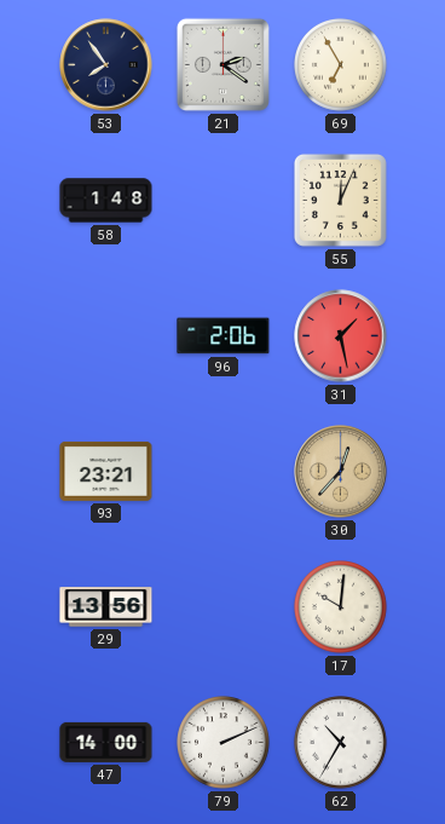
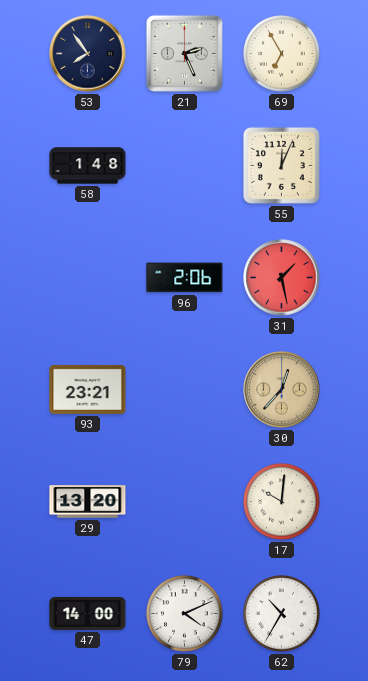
21: 2:21 -> 2:26
29: 13:56 -> 13:20
79: 2:11 -> 4:11
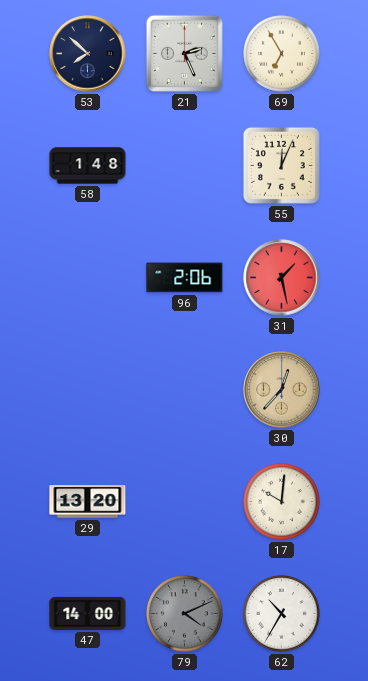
53: 7:54 -> 7:52
93: 23:21 -> none
79 dial: white -> grey
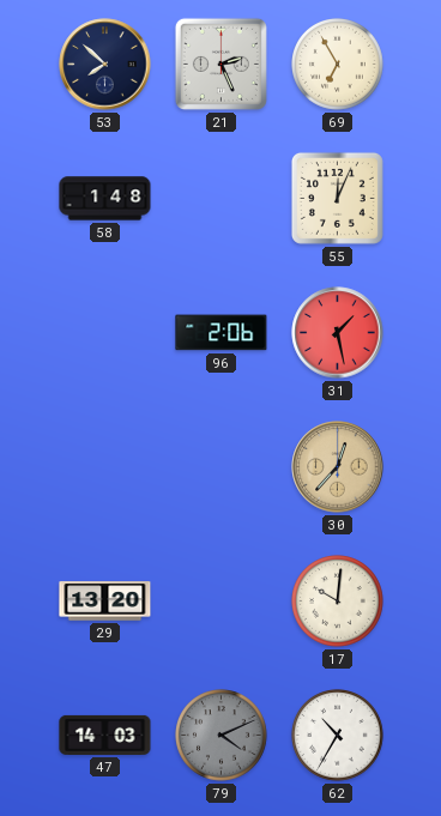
47: 14:00 -> 14:03
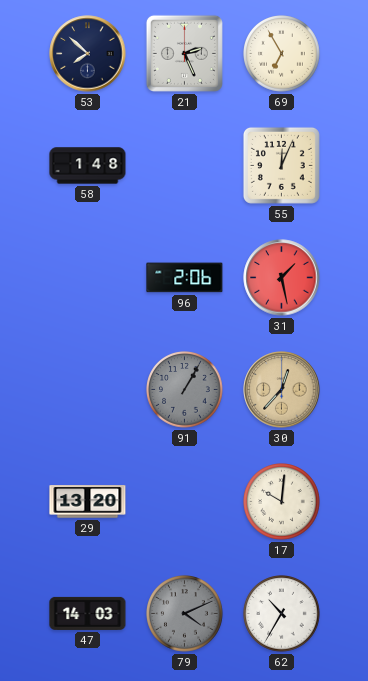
91: none -> 1:05
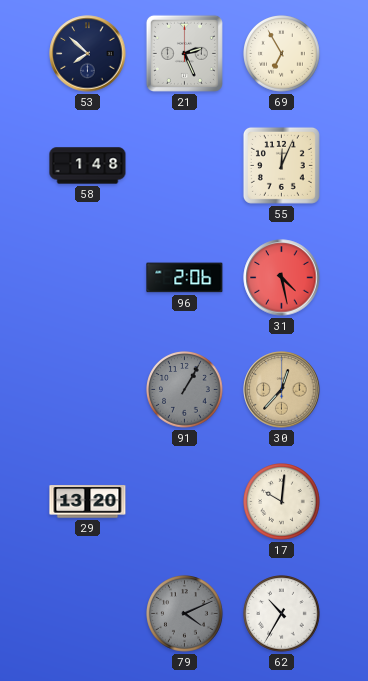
31: 1:28 -> 4:28
47: 14:03 -> none
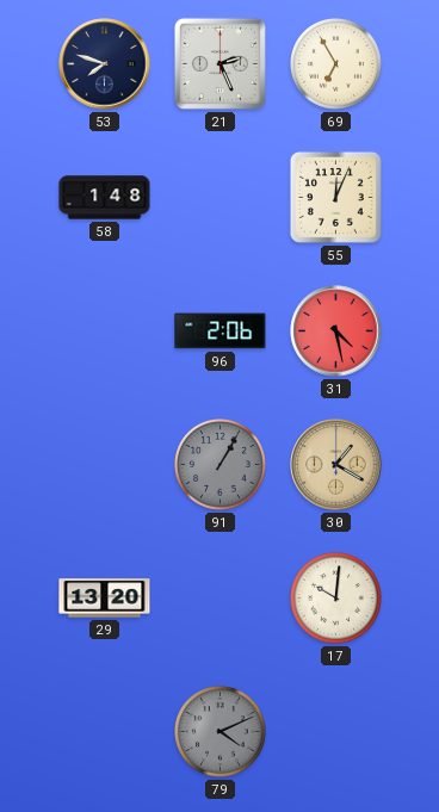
53: 7:52 -> 7:48
30: 12:37 -> 1:20
62: 10:35 -> none
